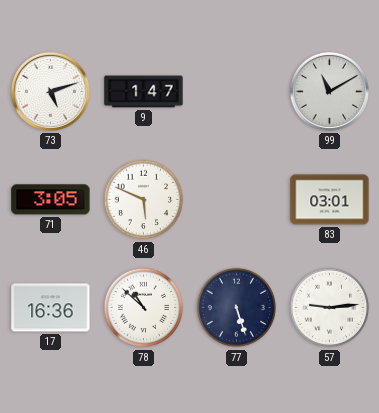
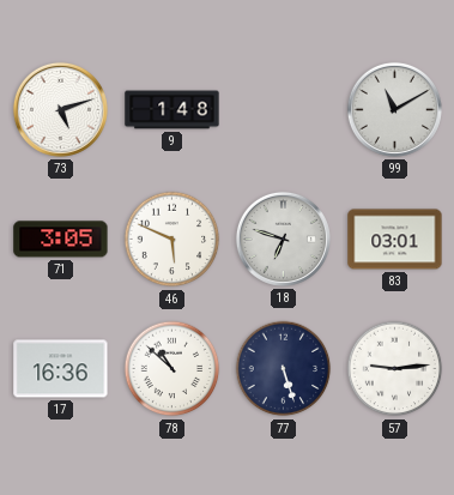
9: 1:47 -> 1:48
18: none -> 6:48
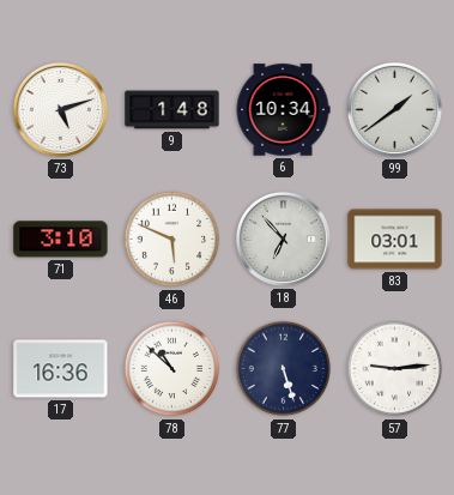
6: none -> 10:34
99: 11:10 -> 1:39
71: 3:05 -> 3:10
18: 6:48 -> 6:53
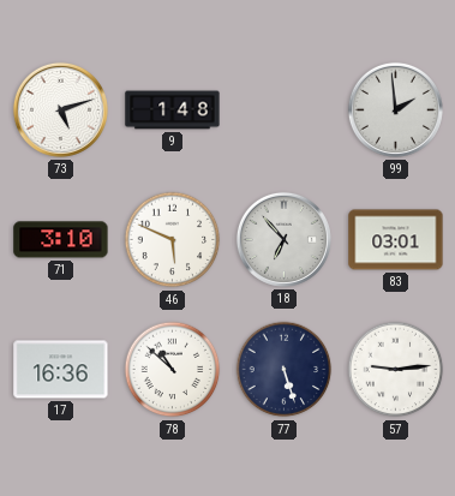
6: 10:34 -> none
99: 1:39 -> 1:59
